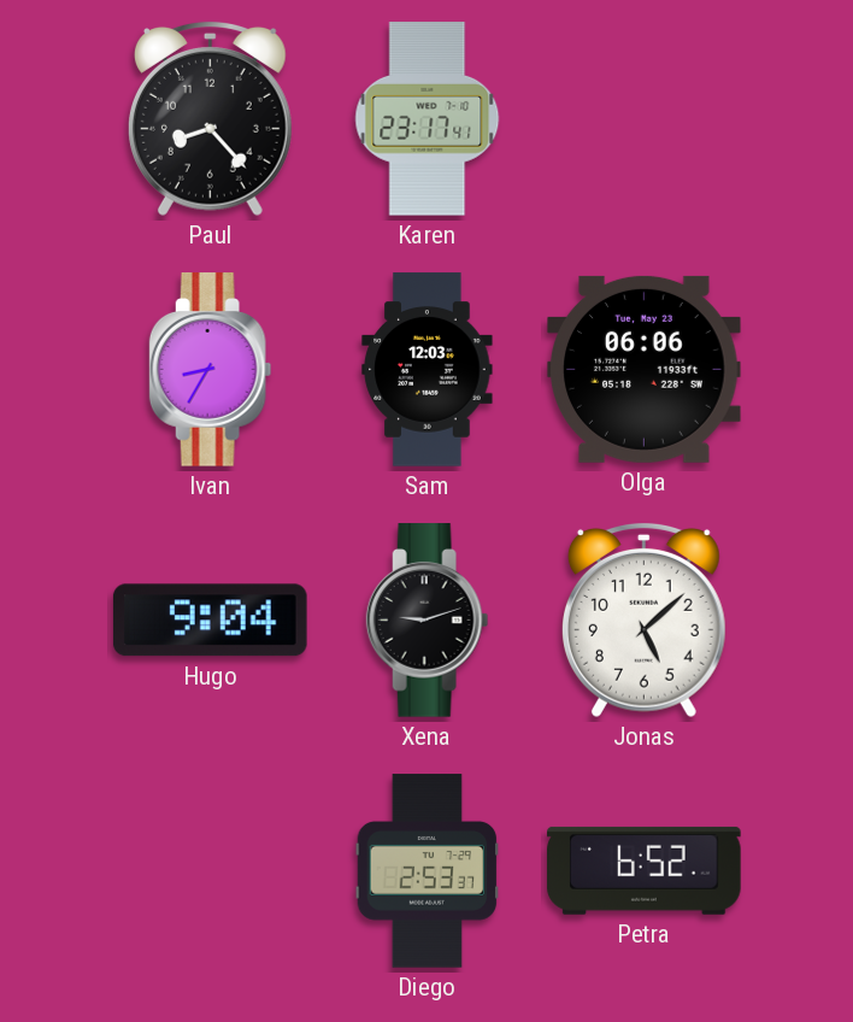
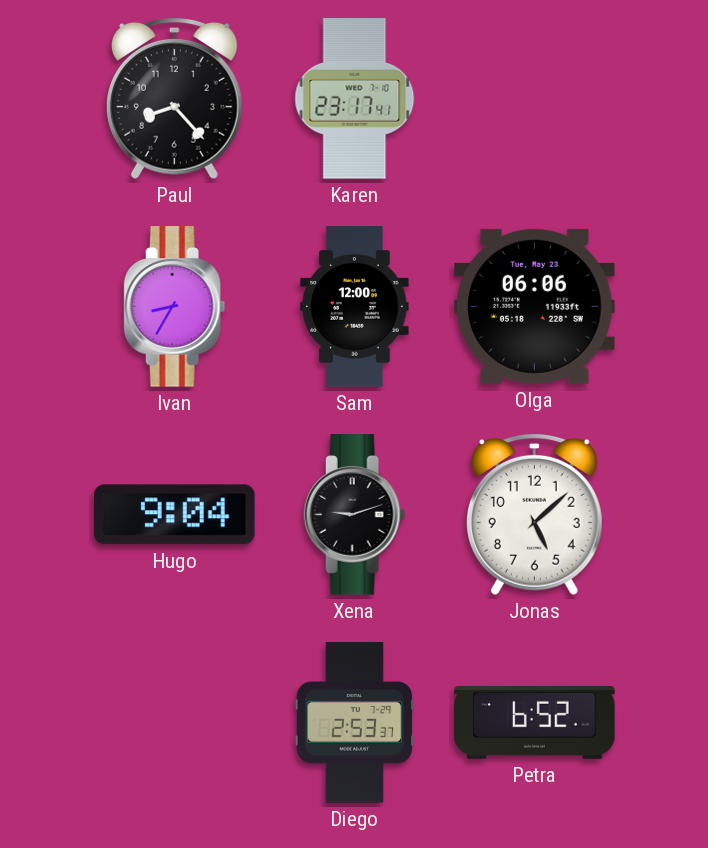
Sam: 12:03 -> 12:00
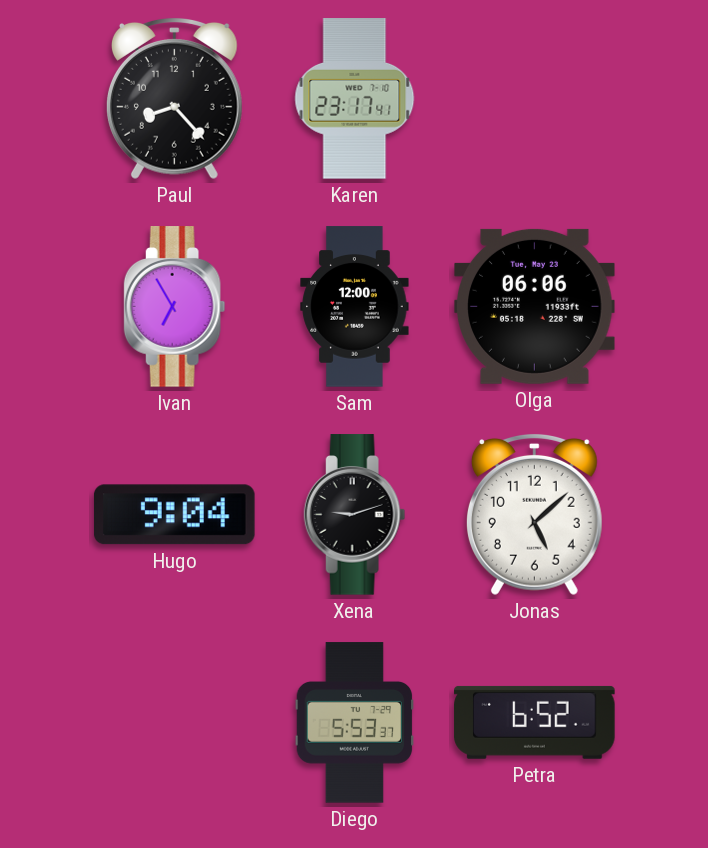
Ivan: 8:35 -> 6:55
Diego: 2:53 -> 5:53
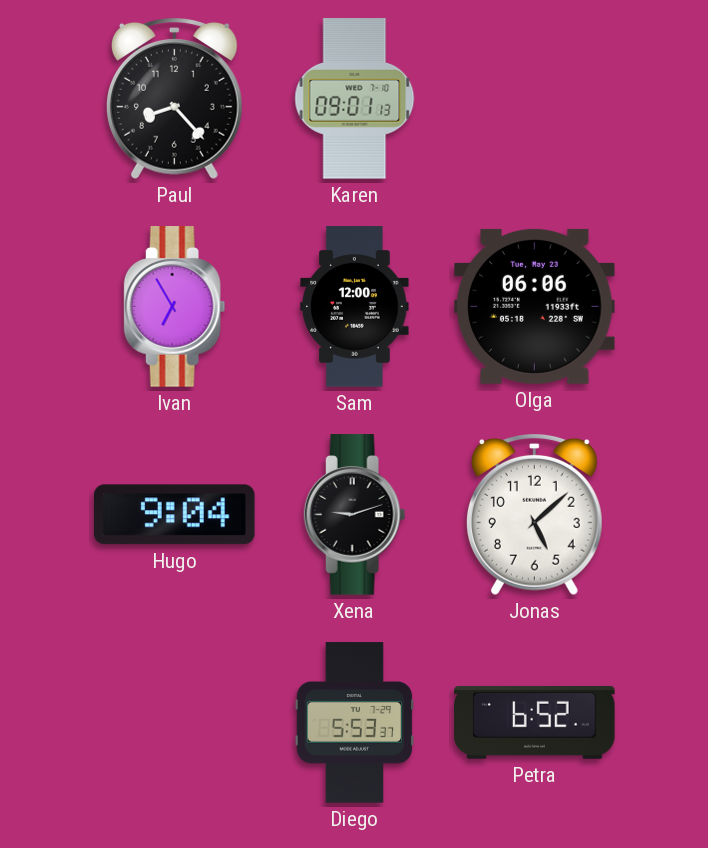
Karen: 23:17 -> 09:01
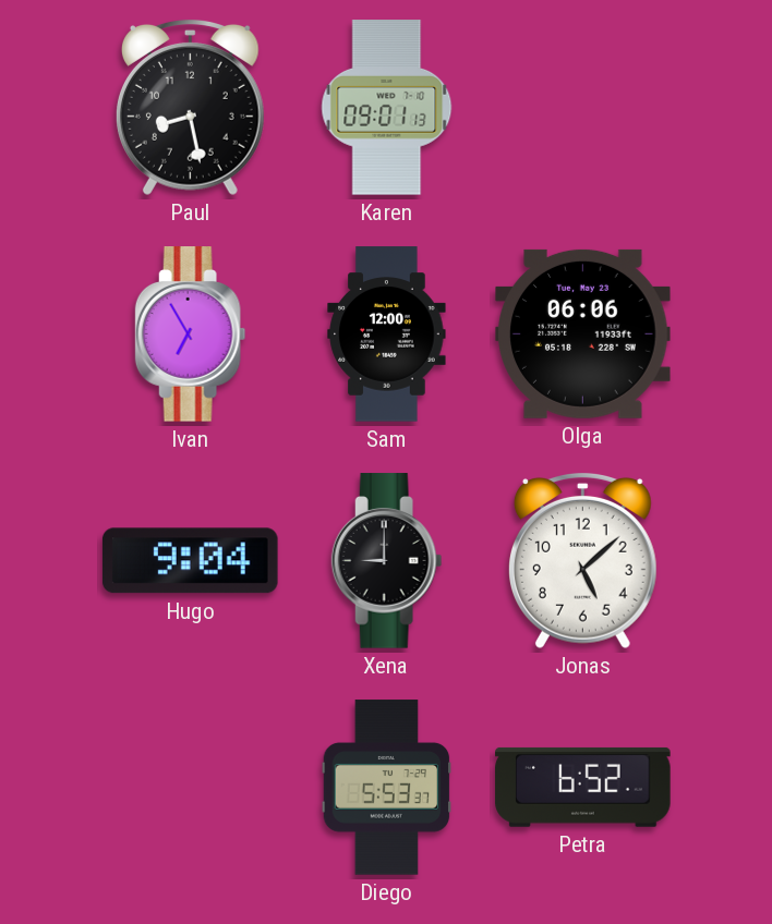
Paul: 8:23 -> 8:28
Xena: 9:12 -> 9:00
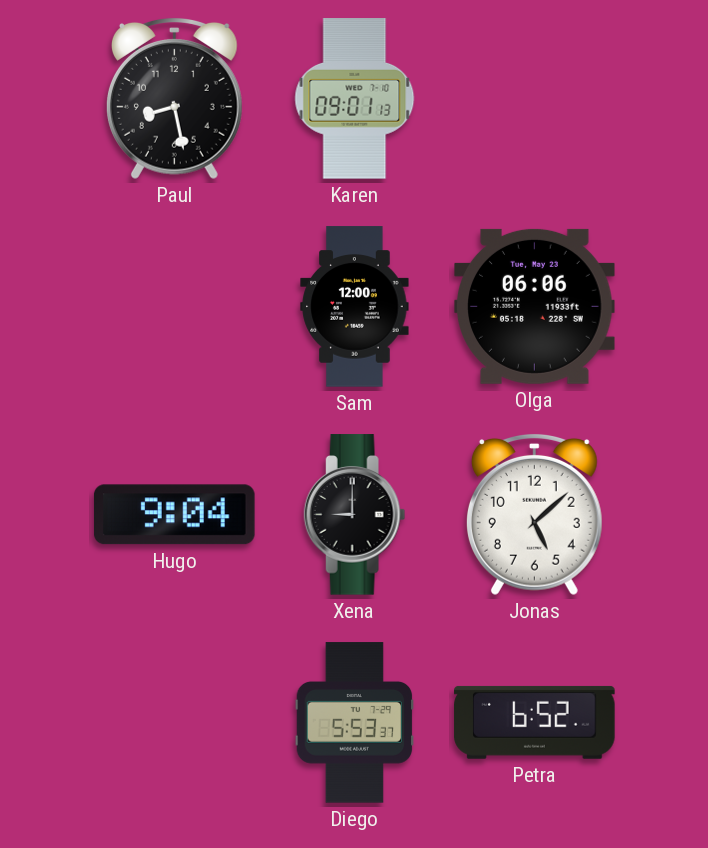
Ivan: 6:55 -> none
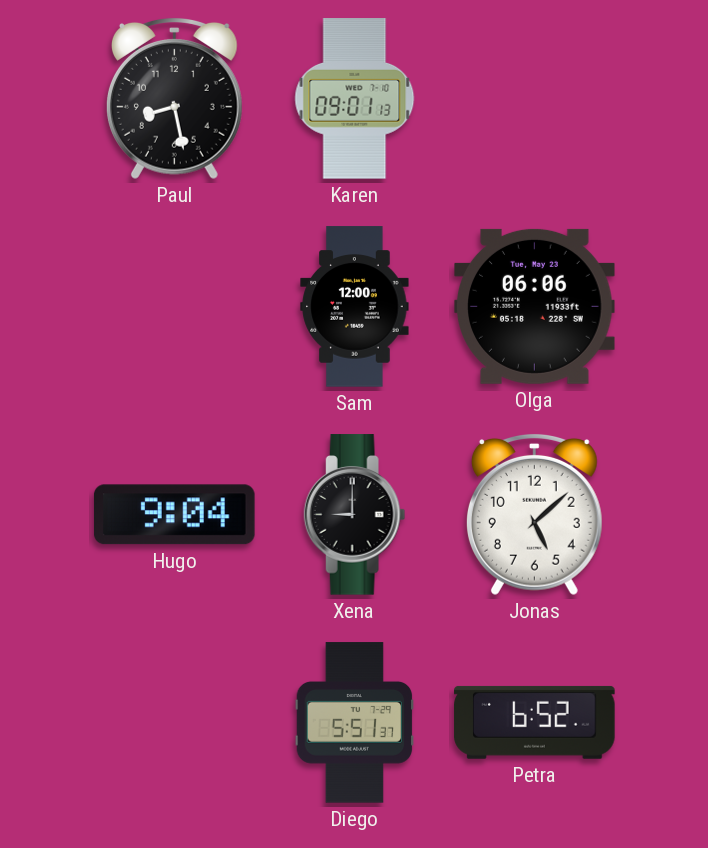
Diego: 5:53 -> 5:51
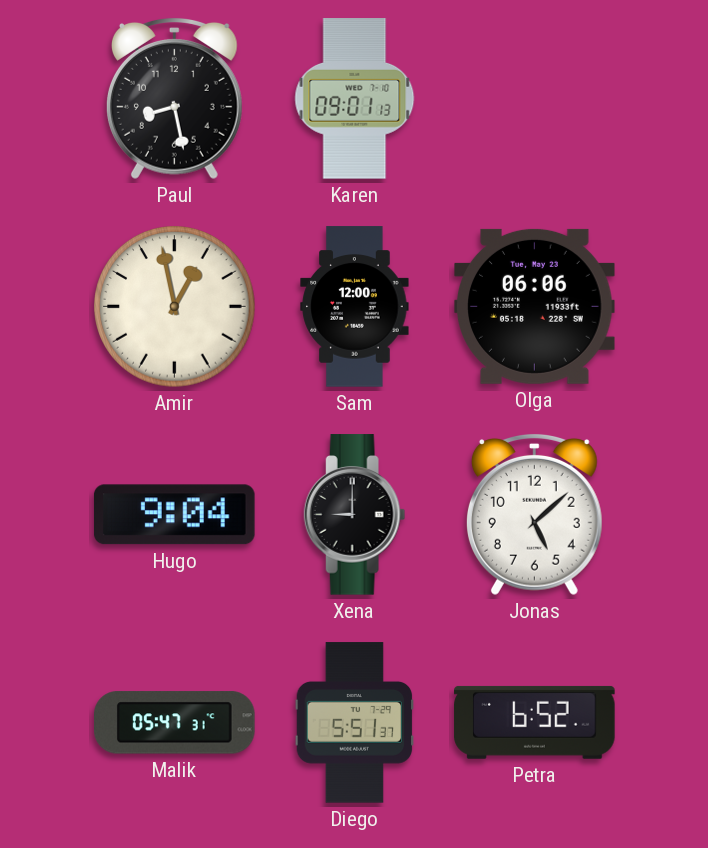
Amir: none -> 12:58
Malik: none -> 05:47
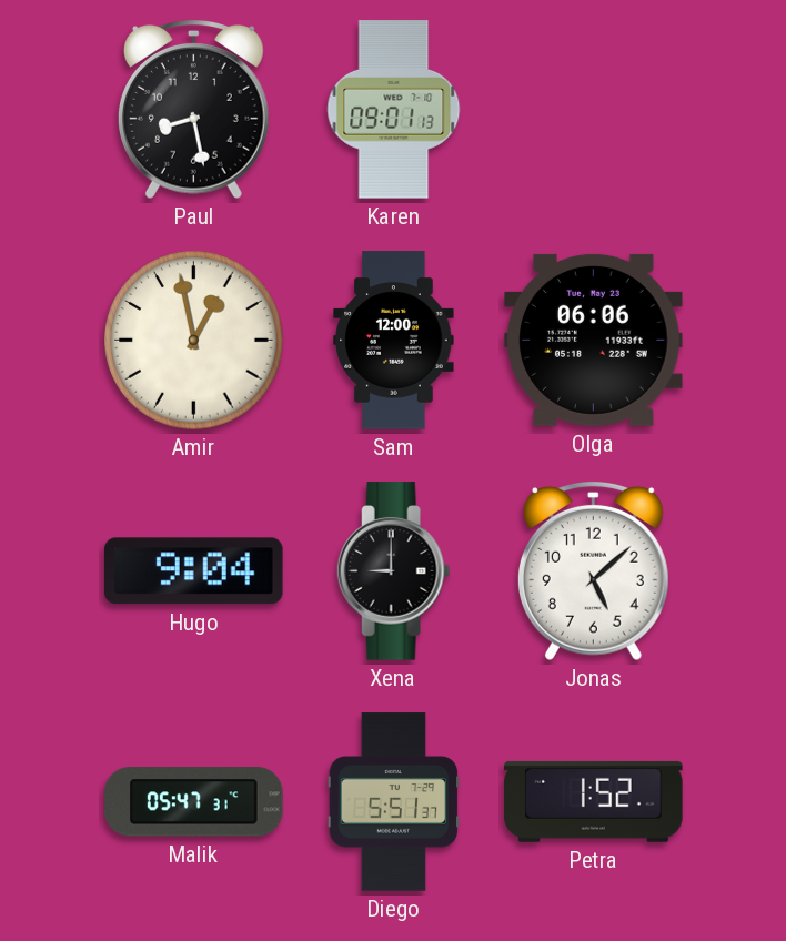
Petra: 6:52 -> 1:52
